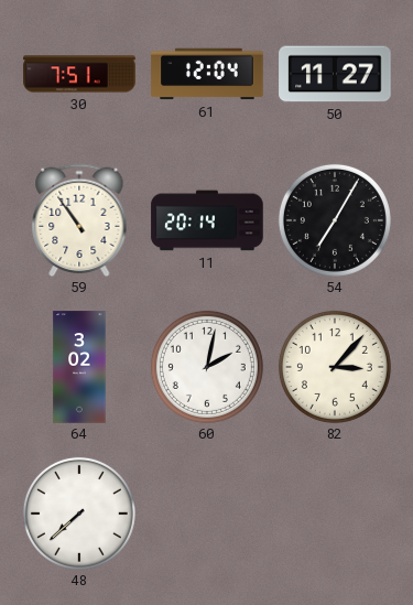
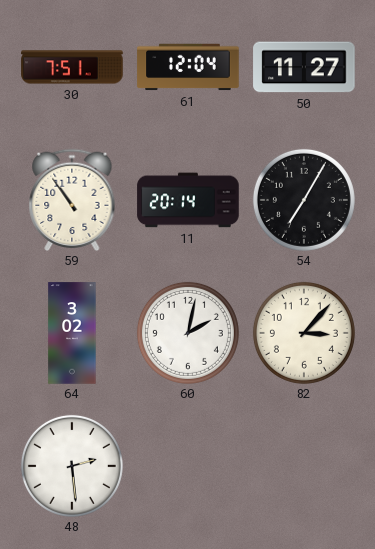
48: 7:38 -> 2:29
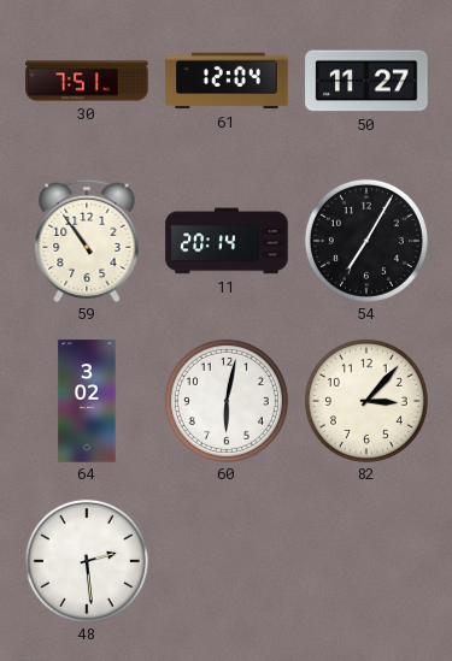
60: 2:02 -> 6:02
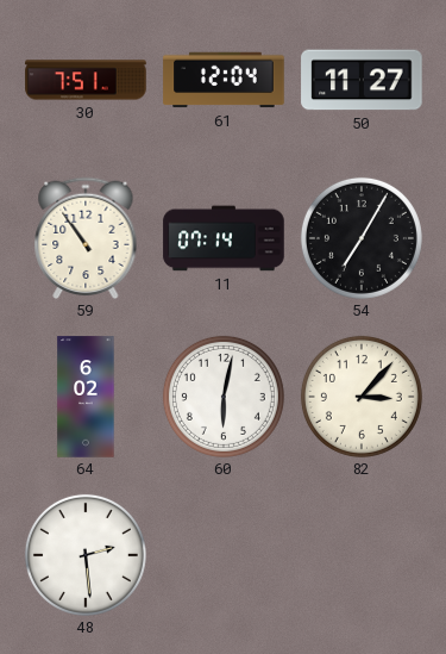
11: 20:14 -> 07:14
64: 3:02 -> 6:02
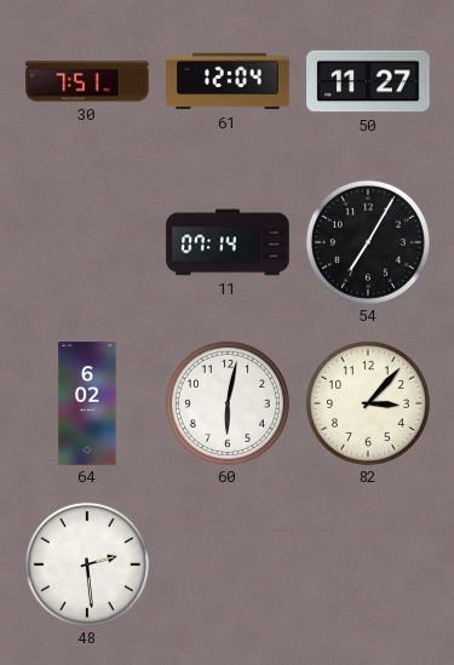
59: 10:54 -> none
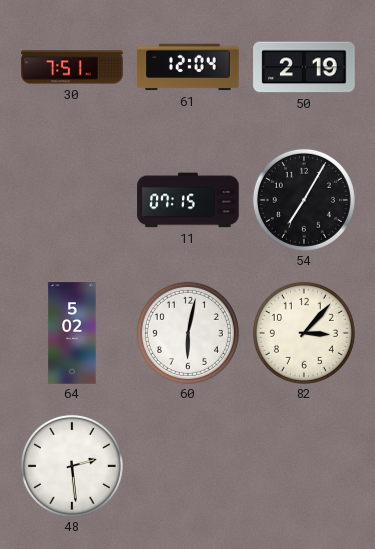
50: 11:27 -> 2:19
11: 07:14 -> 07:15
64: 6:02 -> 5:02
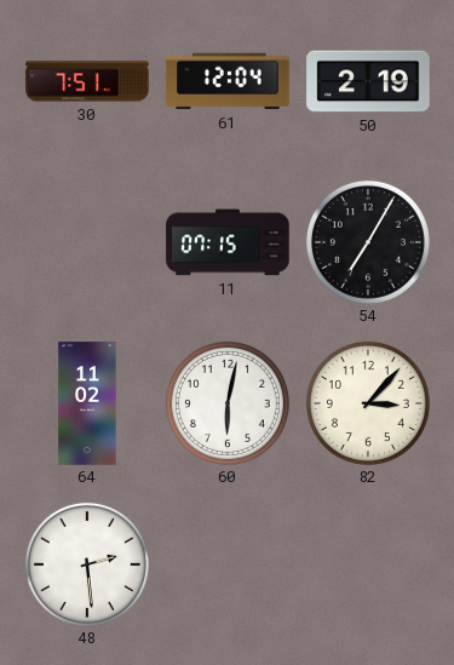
64: 5:02 -> 11:02
